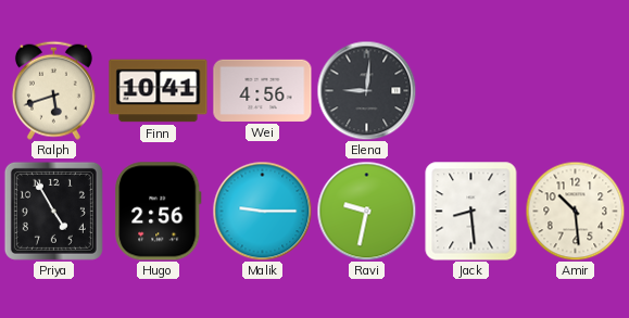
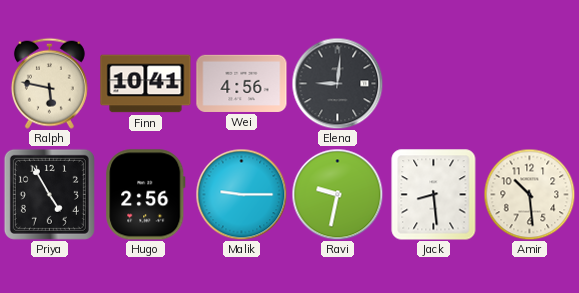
Ralph: 5:42 -> 5:47
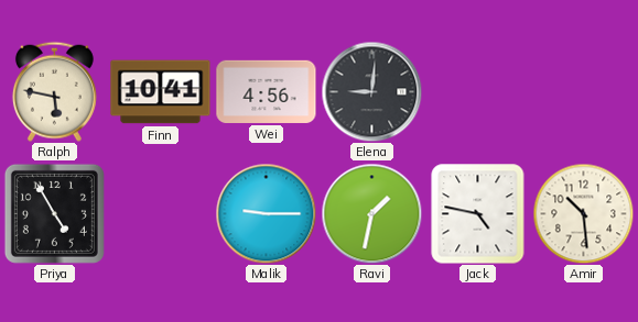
Hugo: 2:56 -> none
Ravi: 9:32 -> 1:32
Jack: 8:29 -> 4:47
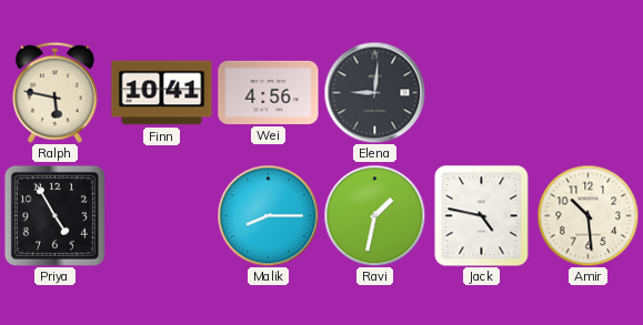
Malik: 9:15 -> 8:15
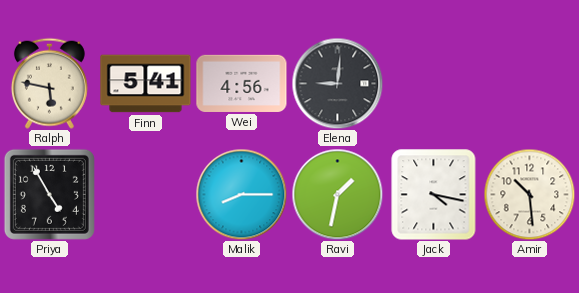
Finn: 10:41 -> 5:41
Jack: 4:47 -> 4:17
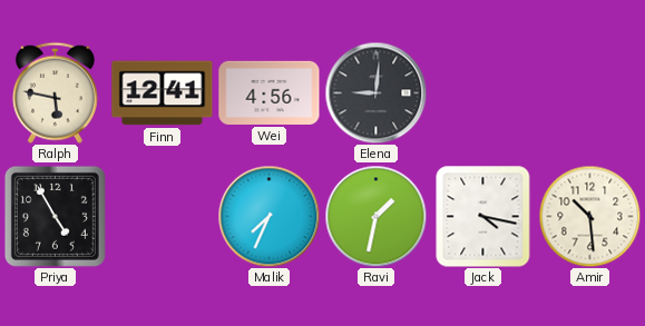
Finn: 5:41 -> 12:41
Malik: 8:15 -> 7:34
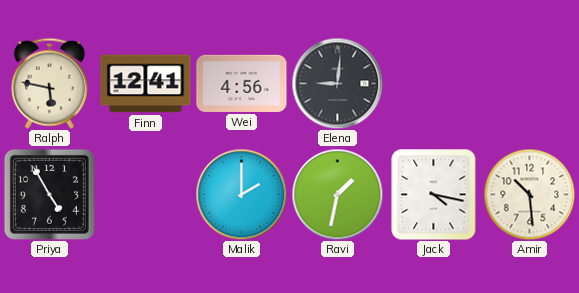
Malik: 7:34 -> 2:00
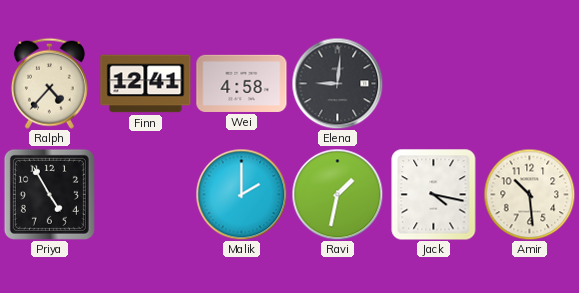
Ralph: 5:47 -> 4:37
Wei: 4:56 -> 4:58
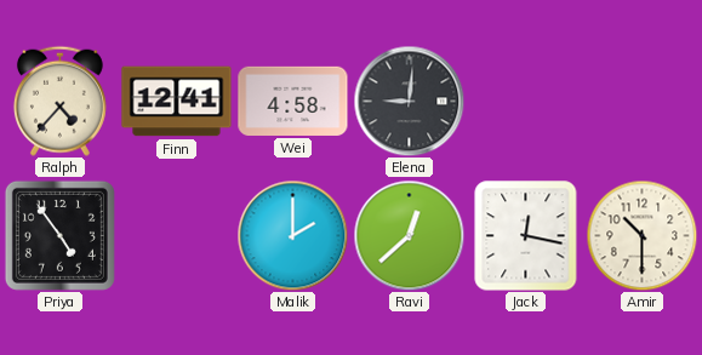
Priya: 4:55 -> 4:54
Ravi: 1:32 -> 12:38
Jack: 4:17 -> 12:17
Amir: 10:29 -> 10:30
